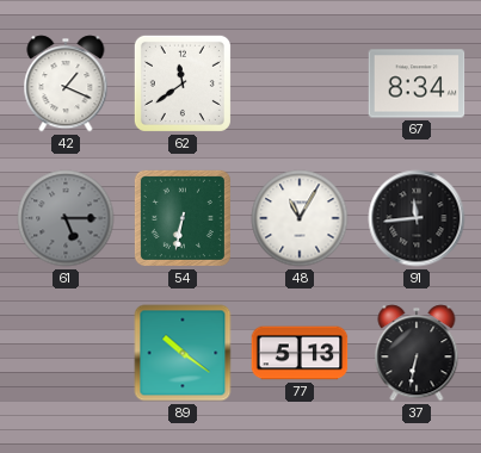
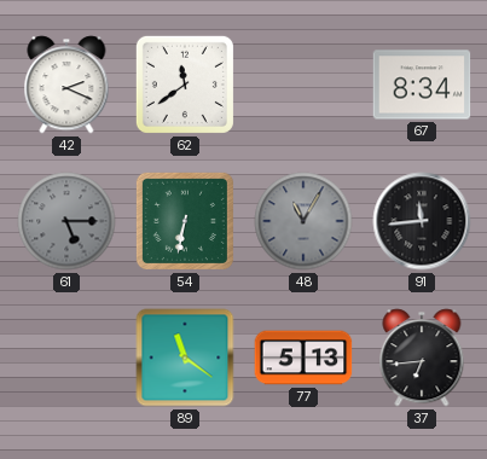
42: 1:19 -> 2:19
48 dial: white -> grey
89: 10:21 -> 11:21
37: 6:32 -> 6:44
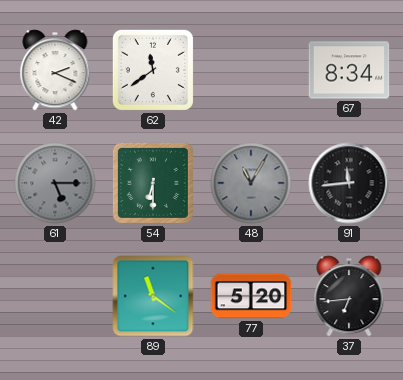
54: 6:32 -> 6:30
77: 5:13 -> 5:20
